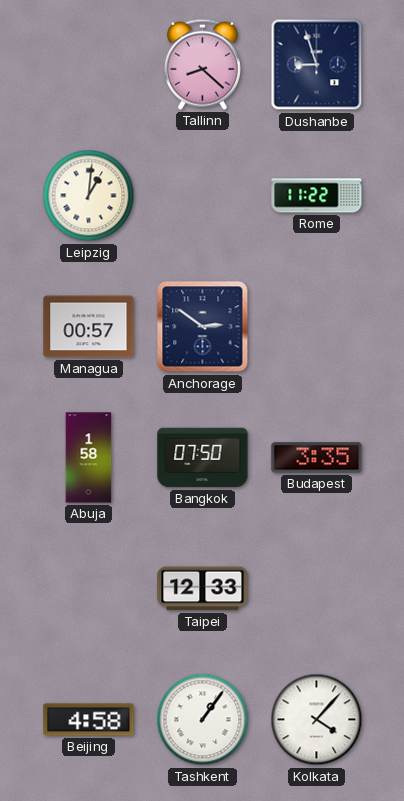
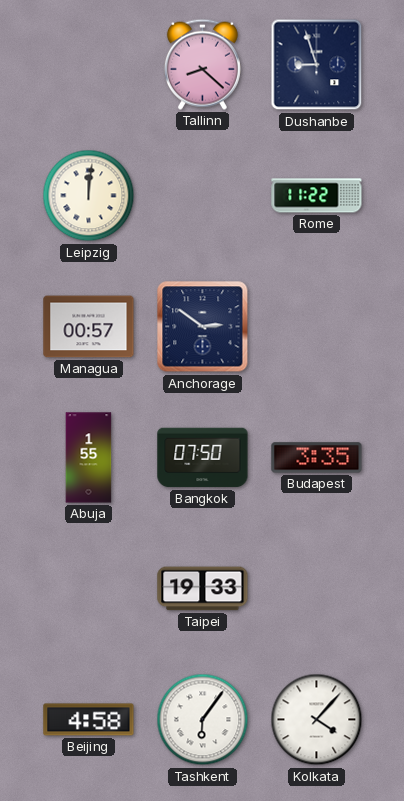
Leipzig: 1:01 -> 12:01
Abuja: 1:58 -> 1:55
Taipei: 12:33 -> 19:33
Tashkent: 1:06 -> 6:06
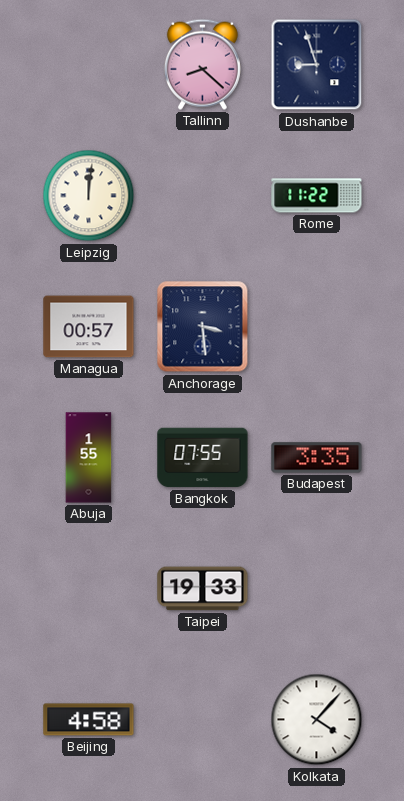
Anchorage: 2:51 -> 3:29
Bangkok: 07:50 -> 07:55
Tashkent: 6:06 -> none
